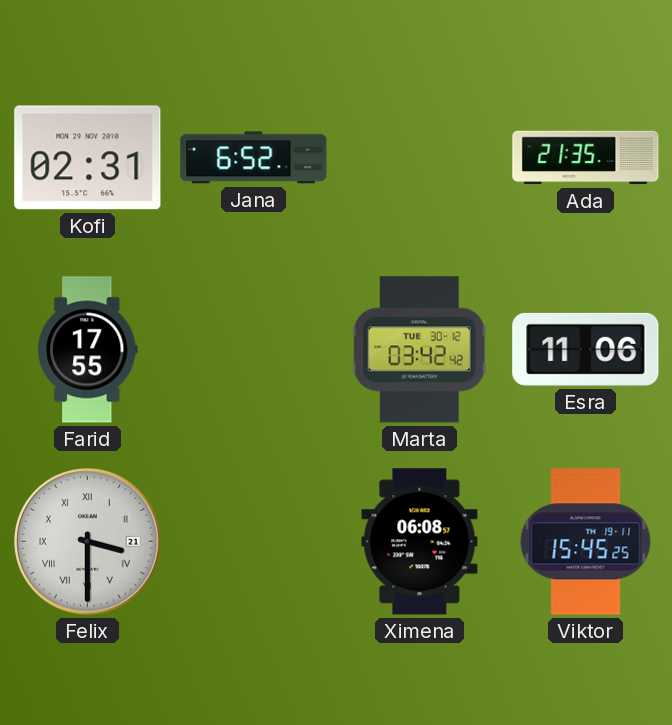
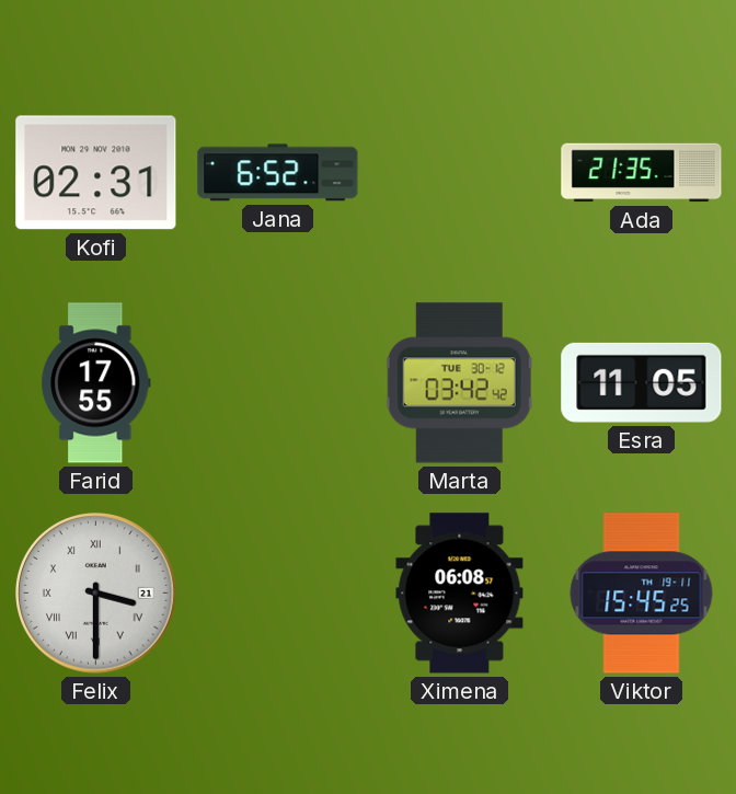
Esra: 11:06 -> 11:05
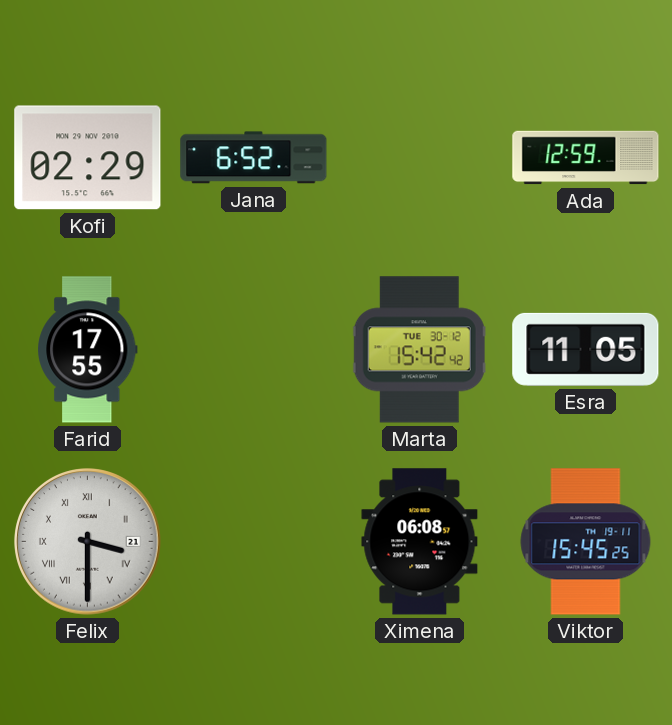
Kofi: 02:31 -> 02:29
Ada: 21:35 -> 12:59
Marta: 03:42 -> 15:42
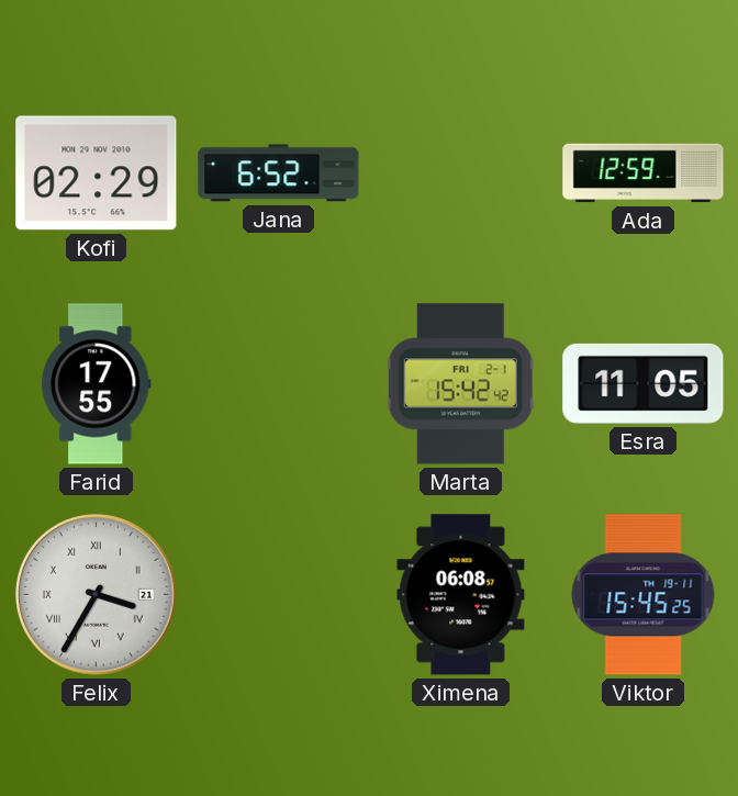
Marta date: TUE 30-12 -> FRI 2-1
Felix: 3:30 -> 3:35
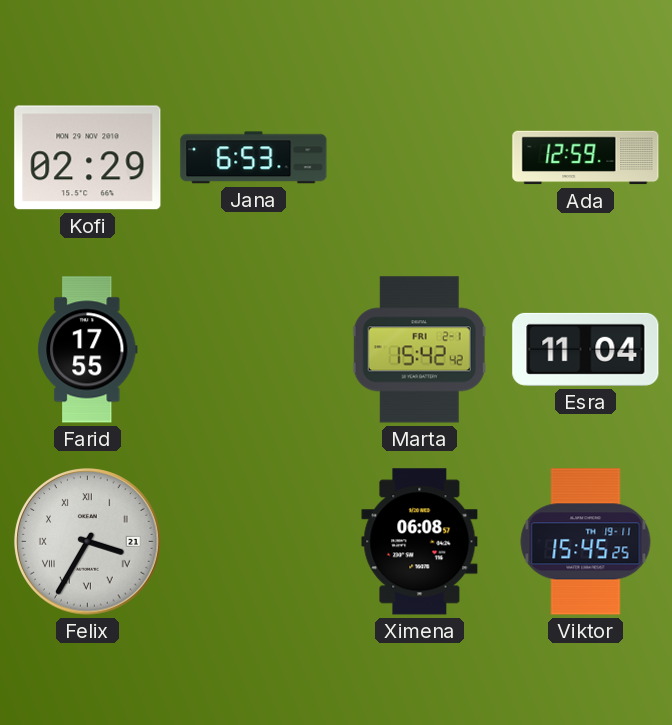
Jana: 6:52 -> 6:53
Esra: 11:05 -> 11:04
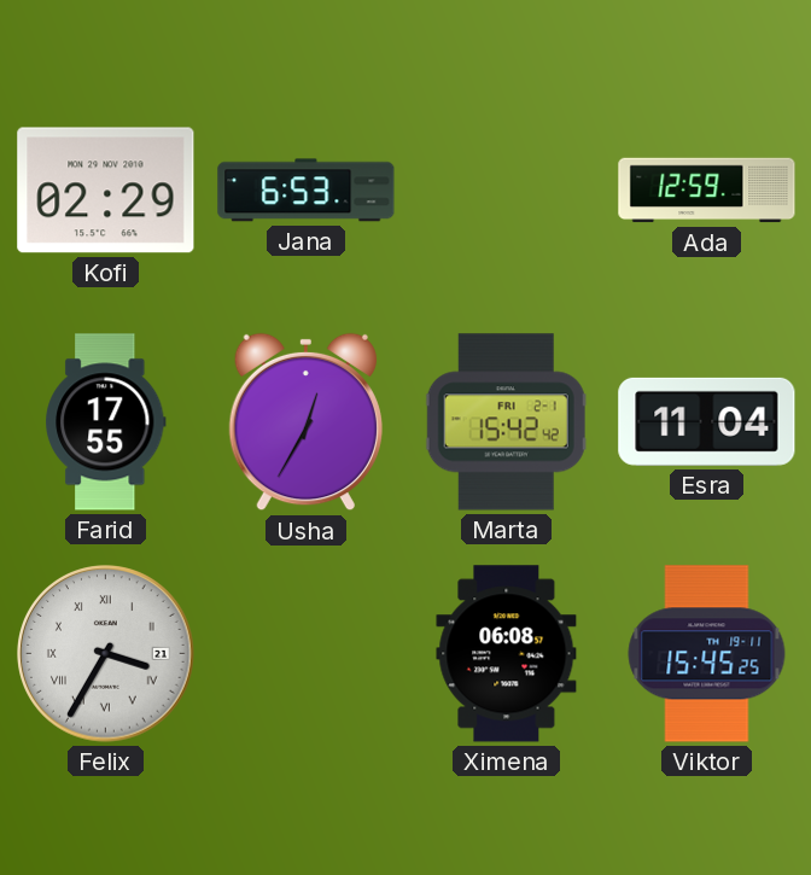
Usha: none -> 12:35
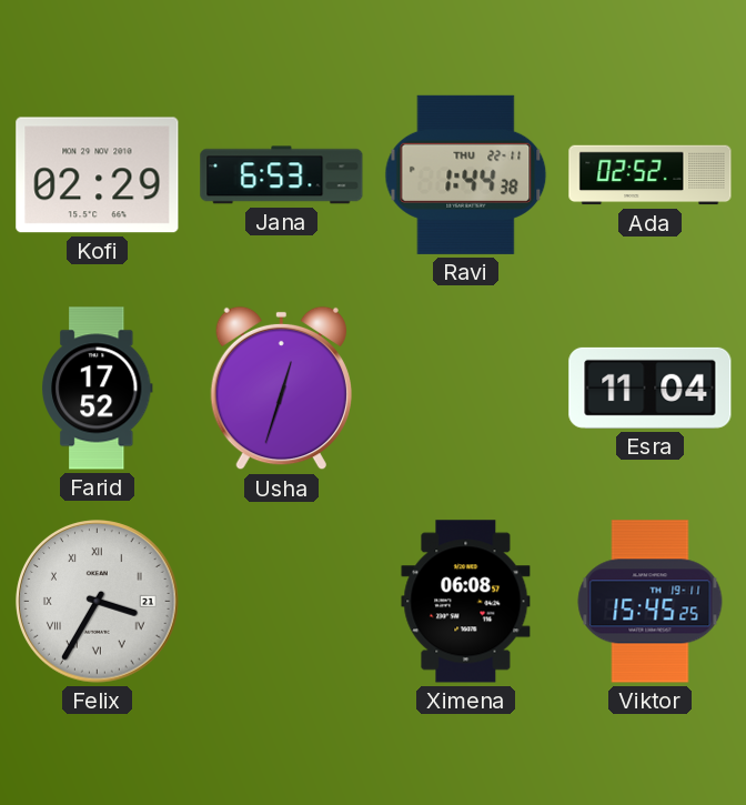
Ravi: none -> 1:44
Ada: 12:59 -> 02:52
Farid: 17:55 -> 17:52
Usha: 12:35 -> 12:33
Marta: 15:42 -> none
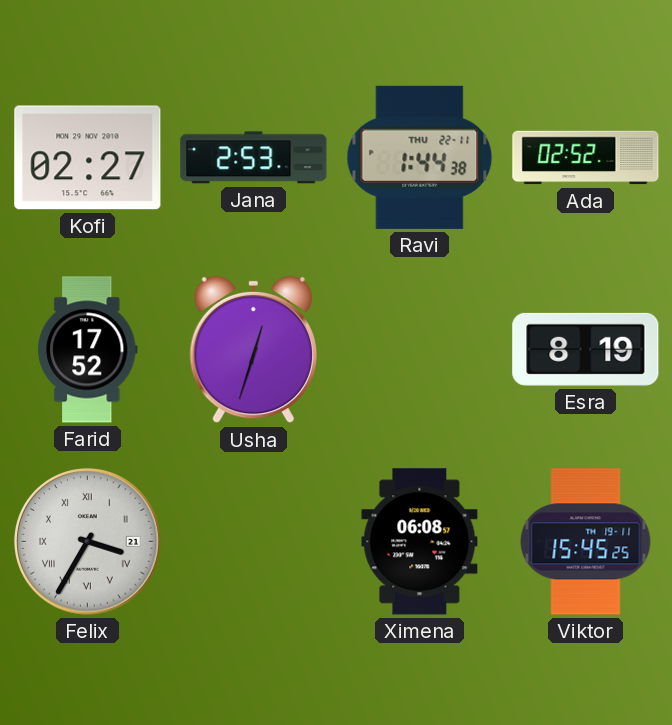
Kofi: 02:29 -> 02:27
Jana: 6:53 -> 2:53
Esra: 11:04 -> 8:19
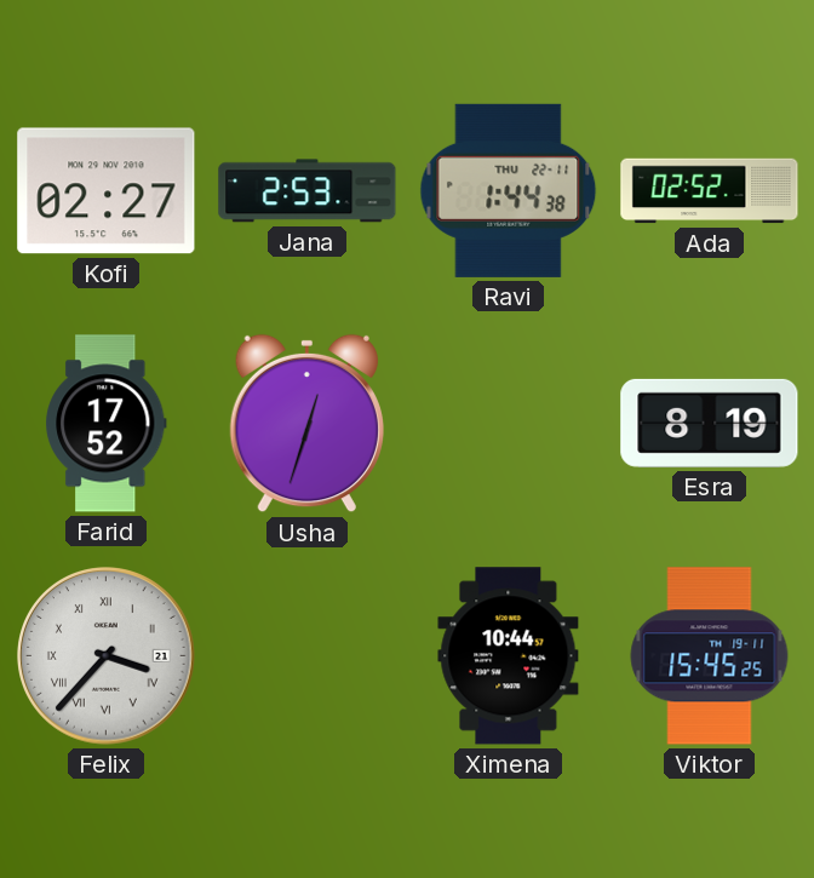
Felix: 3:35 -> 3:37
Ximena: 06:08 -> 10:44
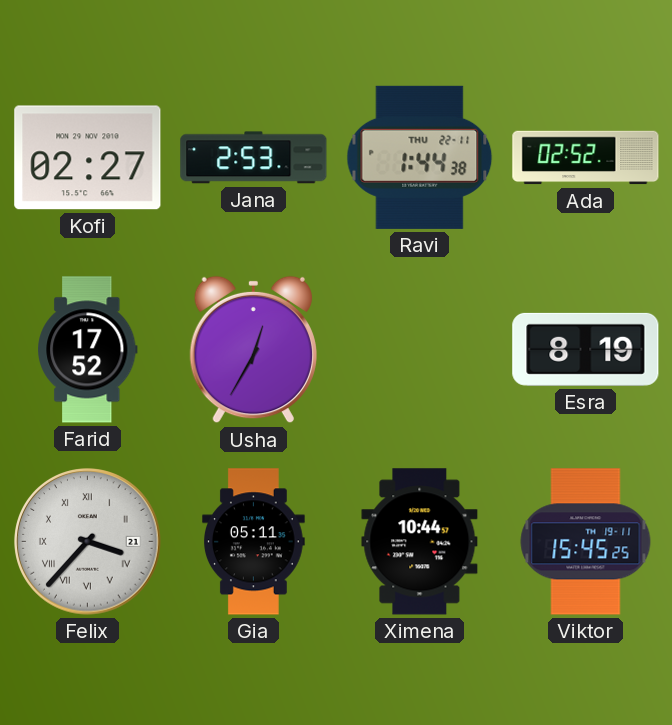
Usha: 12:33 -> 12:35
Gia: none -> 05:11
